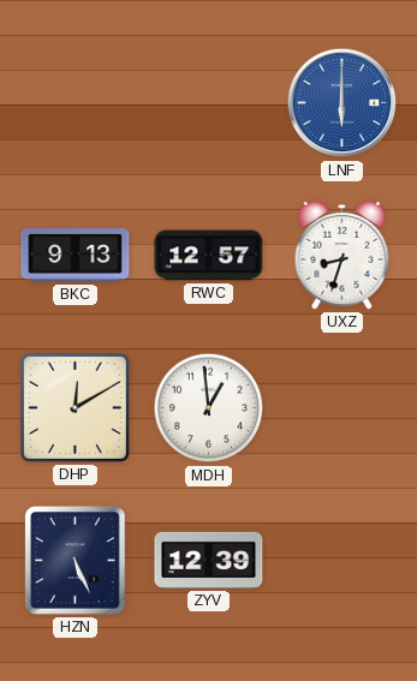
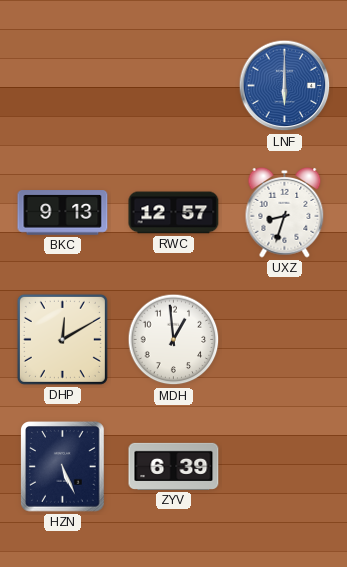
ZYV: 12:39 -> 6:39
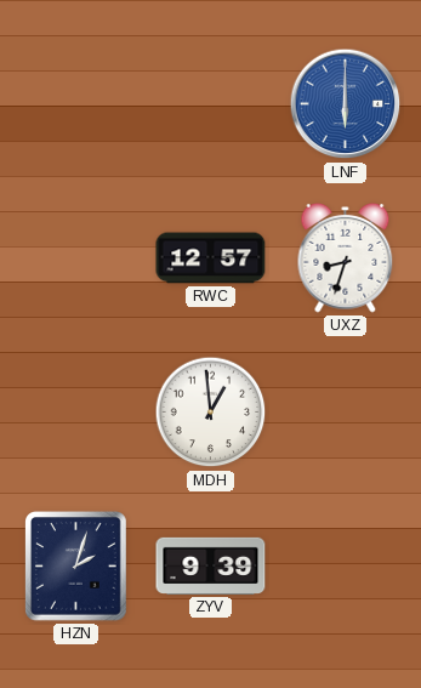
BKC: 9:13 -> none
DHP: 12:10 -> none
HZN: 5:26 -> 2:03
ZYV: 6:39 -> 9:39
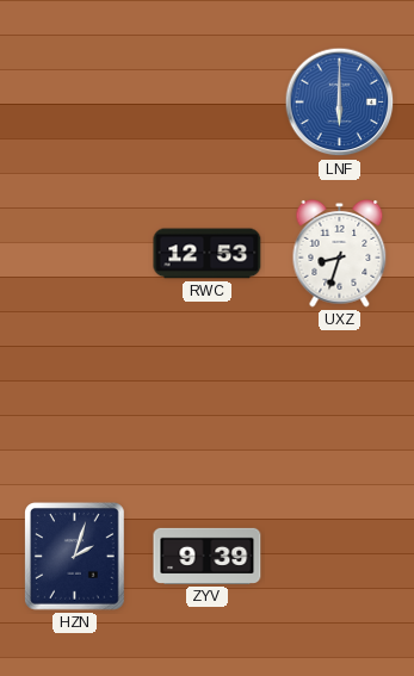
RWC: 12:57 -> 12:53
MDH: 12:59 -> none
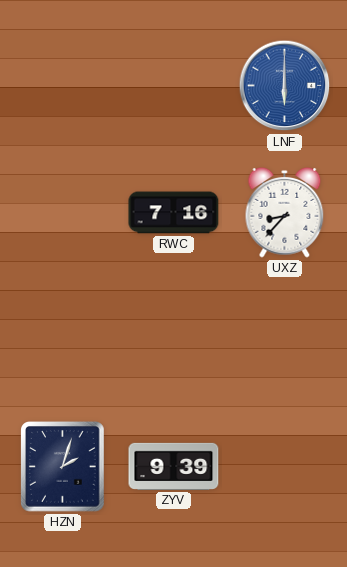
RWC: 12:53 -> 7:16
UXZ: 8:33 -> 8:37
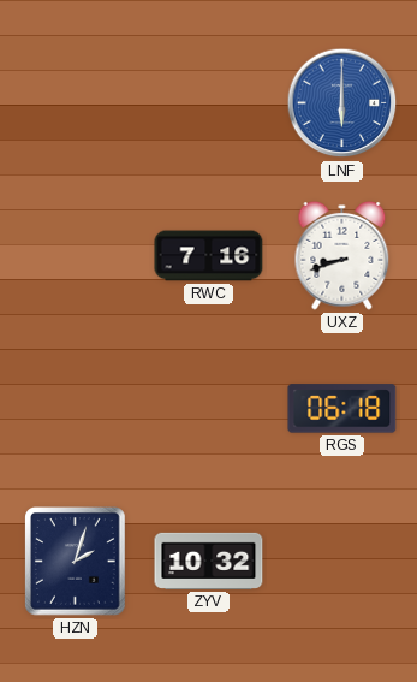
UXZ: 8:37 -> 8:42
RGS: none -> 06:18
ZYV: 9:39 -> 10:32
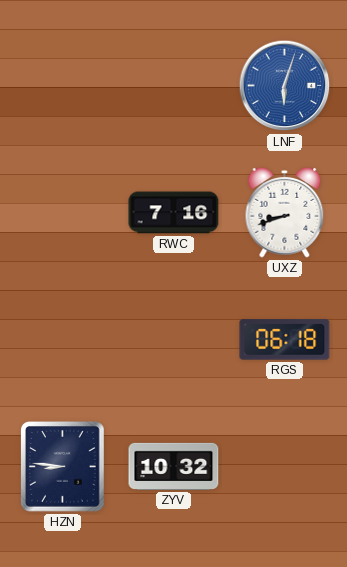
LNF: 6:00 -> 6:03
HZN: 2:03 -> 8:46
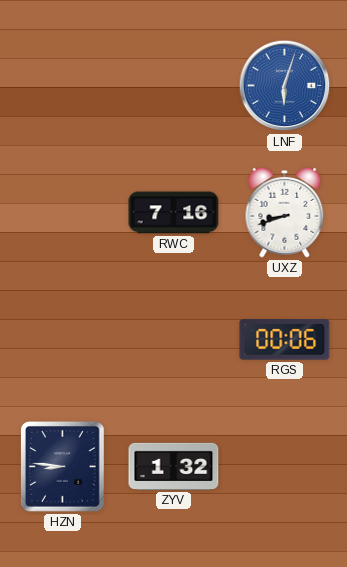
RGS: 06:18 -> 00:06
ZYV: 10:32 -> 1:32
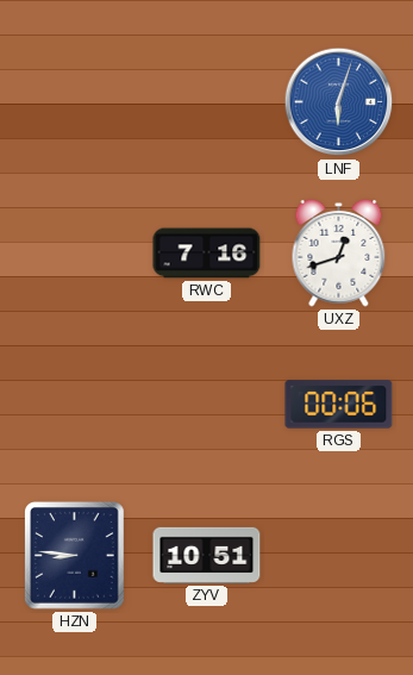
UXZ: 8:42 -> 12:42
ZYV: 1:32 -> 10:51
